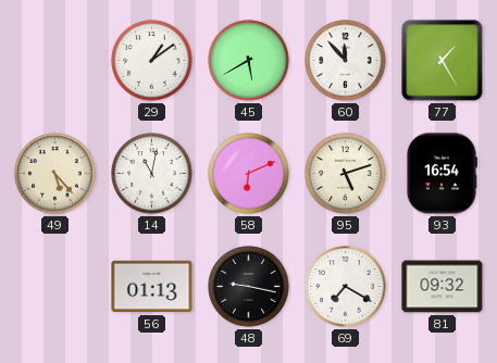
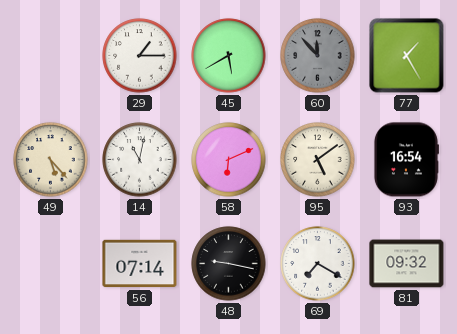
29: 1:09 -> 1:15
60 dial: white -> grey
95: 5:12 -> 5:09
56: 01:13 -> 07:14
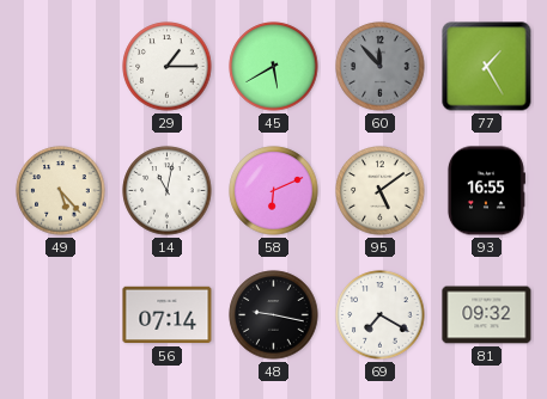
93: 16:54 -> 16:55
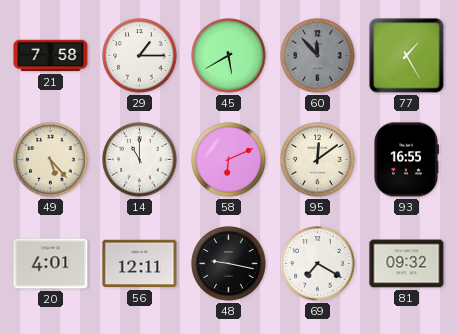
21: none -> 7:58
14: 11:02 -> 11:00
95: 5:09 -> 12:09
20: none -> 4:01
56: 07:14 -> 12:11
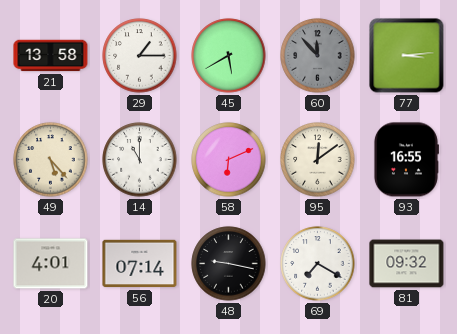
21: 7:58 -> 13:58
77: 1:25 -> 3:14
56: 12:11 -> 07:14
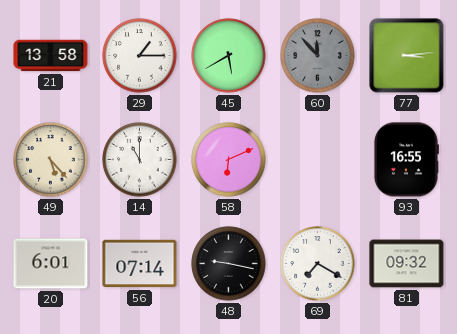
95: 12:09 -> none
20: 4:01 -> 6:01
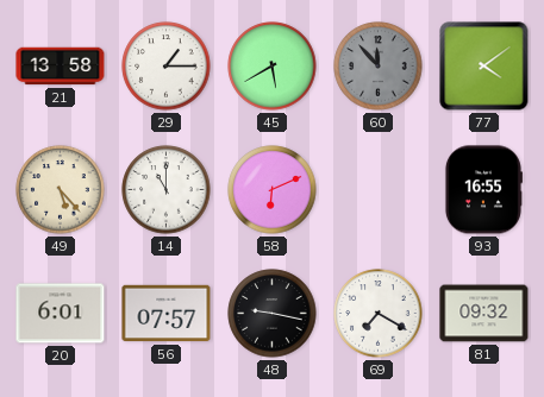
77: 3:14 -> 4:09
56: 07:14 -> 07:57
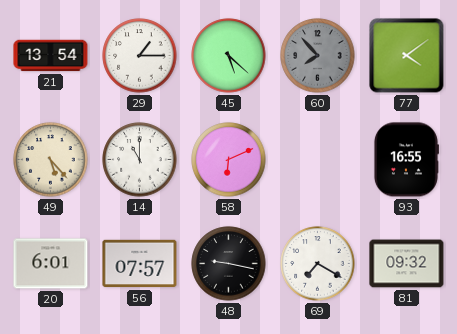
21: 13:58 -> 13:54
45: 5:40 -> 5:22
60: 11:53 -> 7:53
